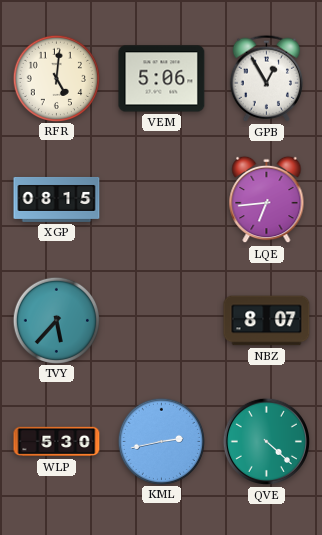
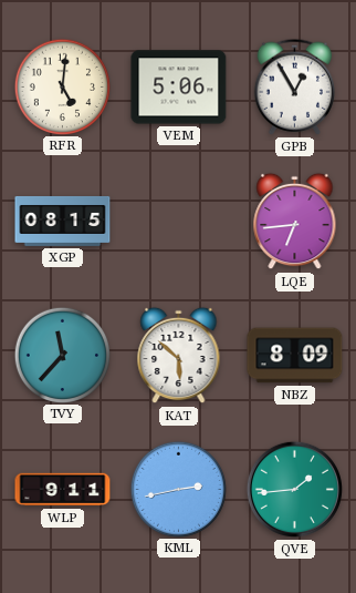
TVY: 5:37 -> 11:37
KAT: none -> 5:52
NBZ: 8:07 -> 8:09
WLP: 5:30 -> 9:11
QVE: 4:22 -> 1:44
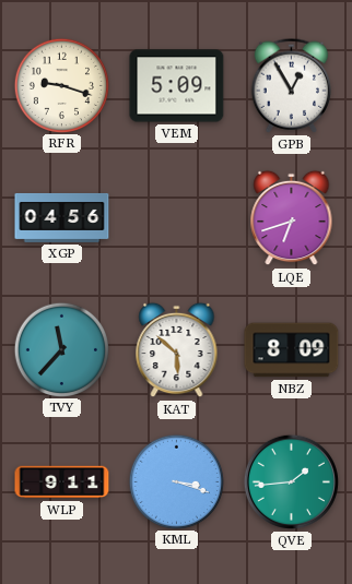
RFR: 5:01 -> 9:18
VEM: 5:06 -> 5:09
XGP: 08:15 -> 04:56
LQE: 6:44 -> 6:42
KML: 2:43 -> 3:18
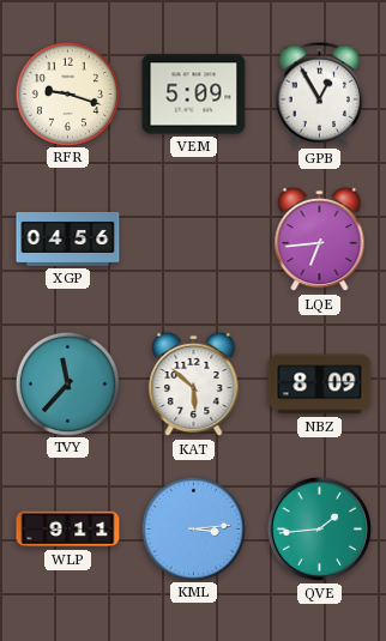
LQE: 6:42 -> 6:44
KML: 3:18 -> 3:14
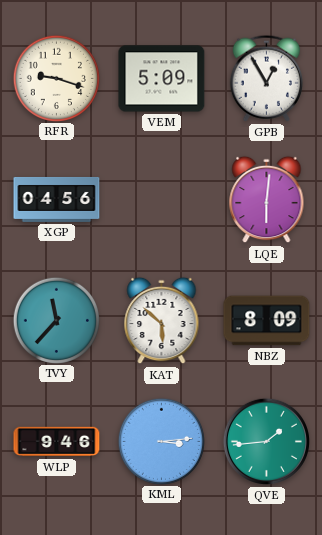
LQE: 6:44 -> 6:01
WLP: 9:11 -> 9:46
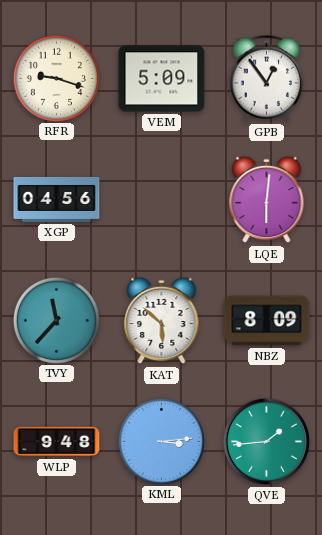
GPB: 12:55 -> 12:54
WLP: 9:46 -> 9:48
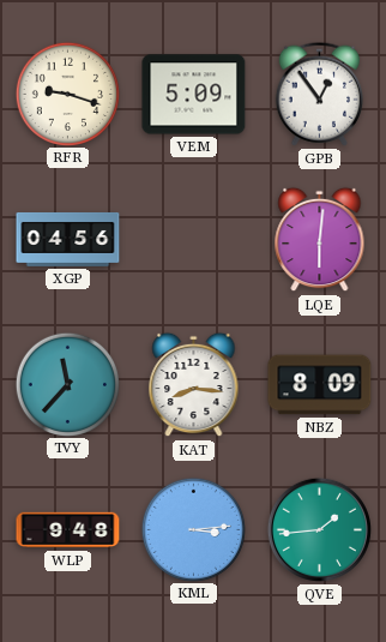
KAT: 5:52 -> 8:16
